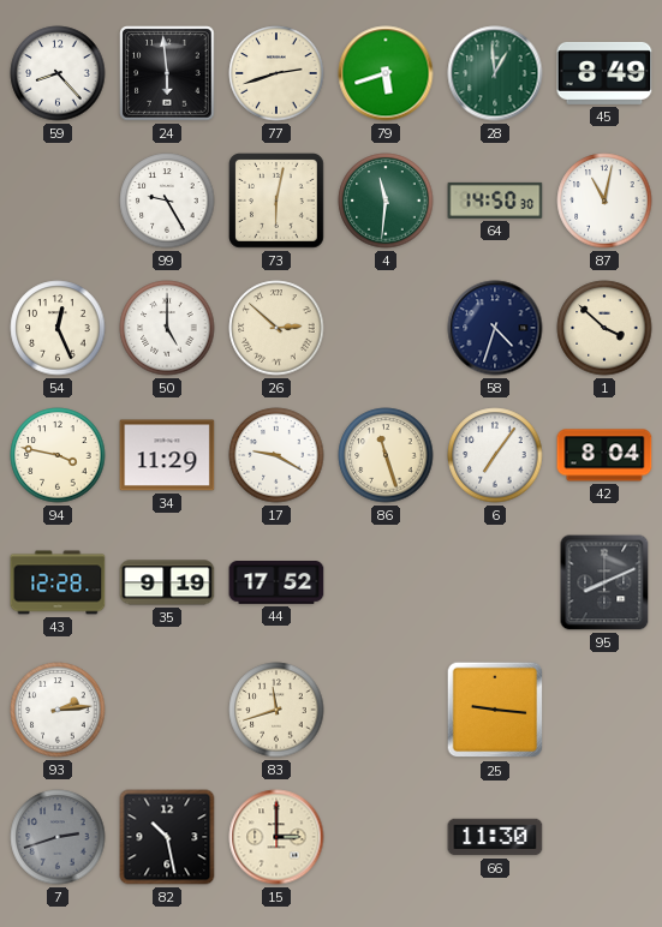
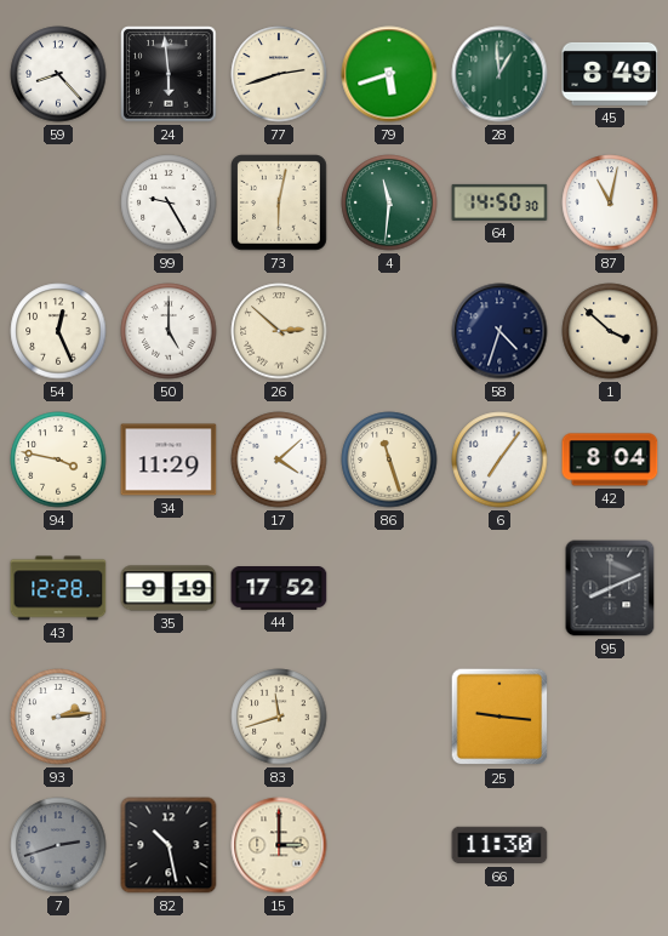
17: 9:20 -> 4:08
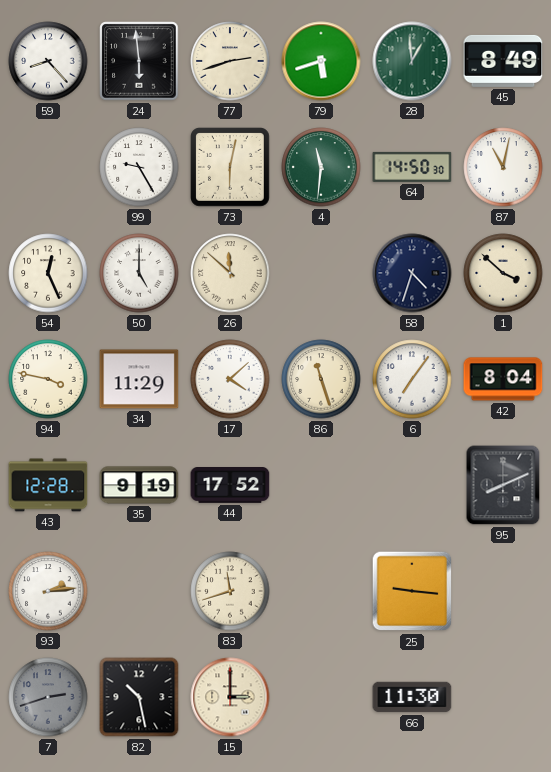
26: 2:52 -> 11:52
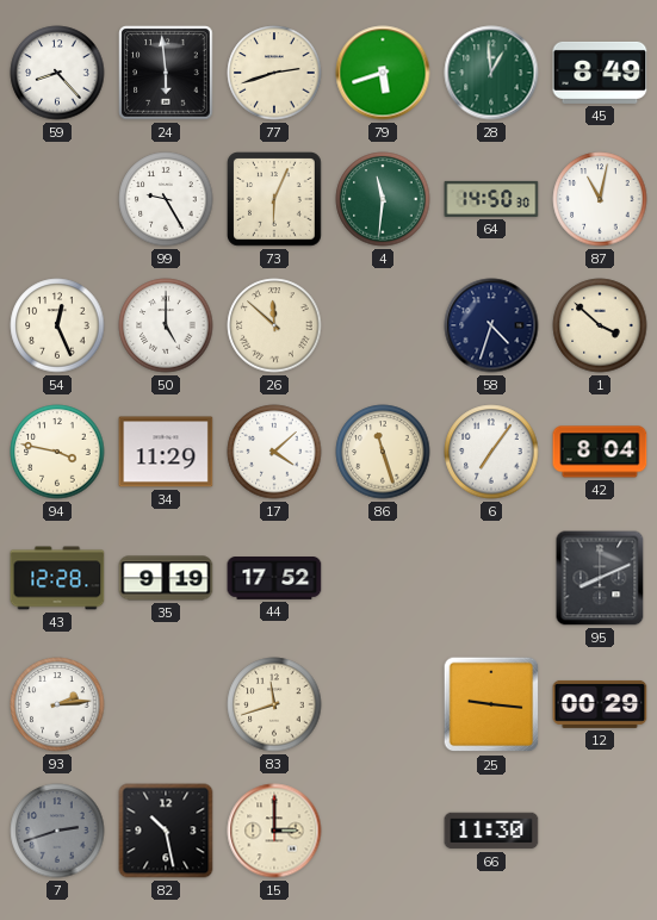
73: 6:02 -> 6:04
12: none -> 00:29
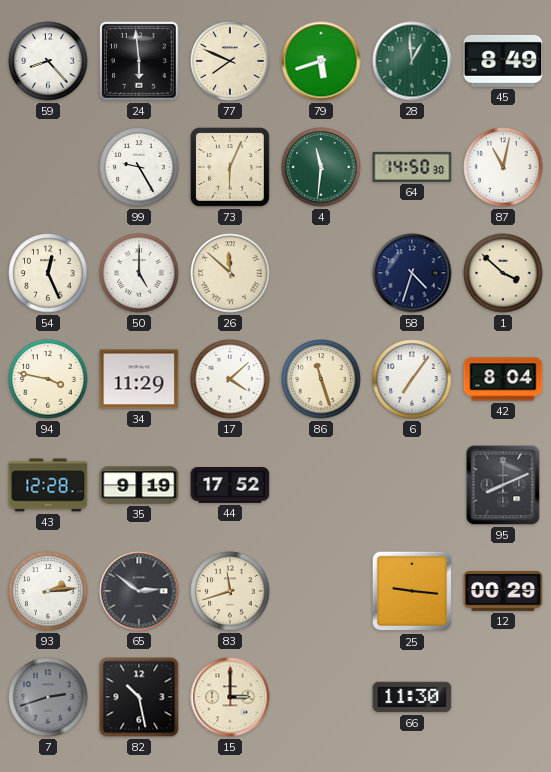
77: 2:42 -> 7:49
65: none -> 2:51
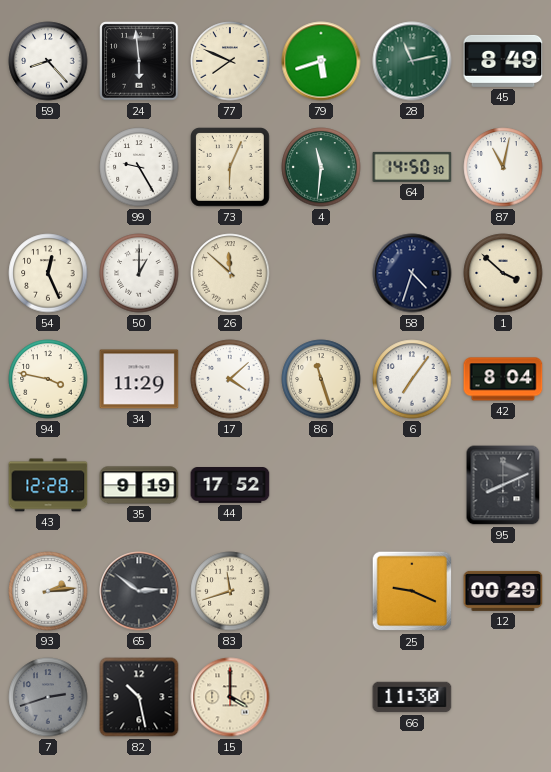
28: 12:59 -> 11:13
50: 5:00 -> 1:00
25: 9:16 -> 9:19
15: 3:00 -> 4:00
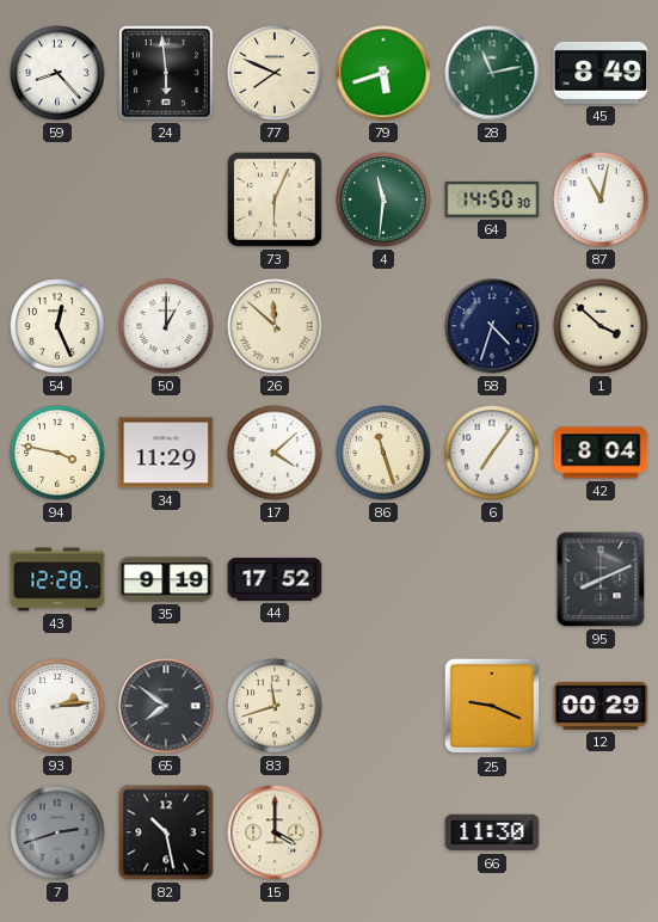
99: 9:25 -> none
65: 2:51 -> 7:51
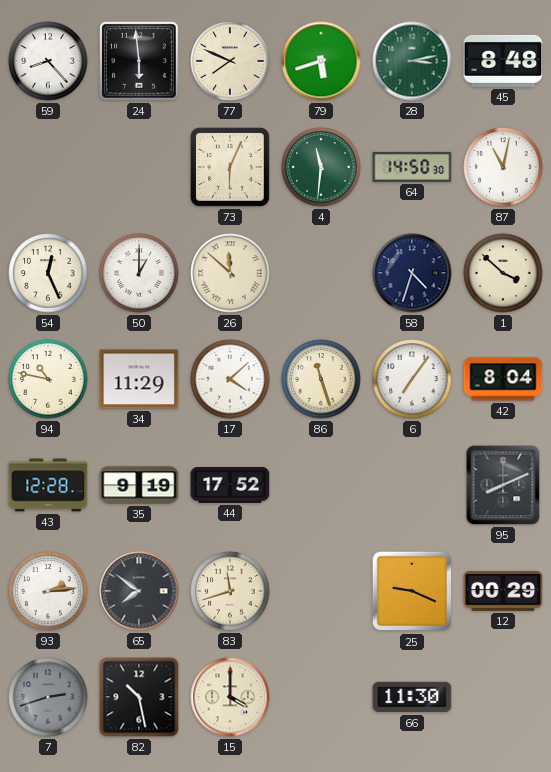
28: 11:13 -> 3:13
45: 8:49 -> 8:48
94: 3:47 -> 10:47
